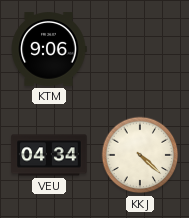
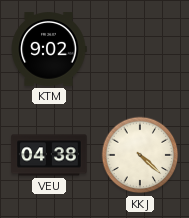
KTM: 9:06 -> 9:02
VEU: 04:34 -> 04:38
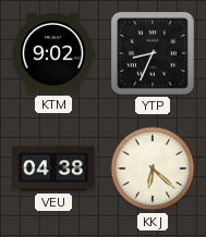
YTP: none -> 8:34
KKJ: 4:22 -> 6:22
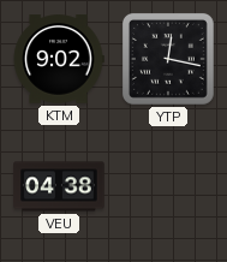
YTP: 8:34 -> 12:17
KKJ: 6:22 -> none
